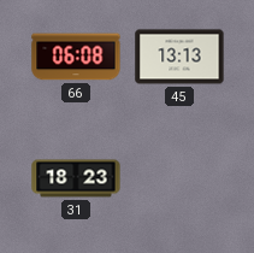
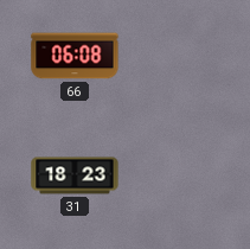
45: 13:13 -> none
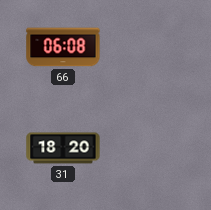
31: 18:23 -> 18:20
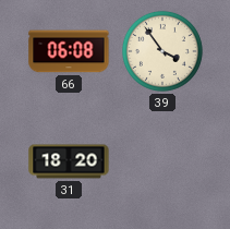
39: none -> 3:54
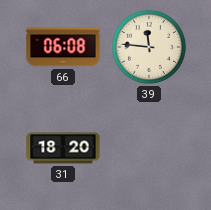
39: 3:54 -> 11:46
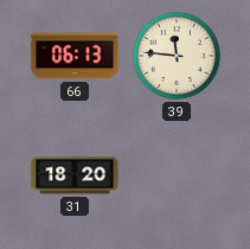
66: 06:08 -> 06:13
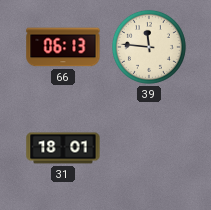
31: 18:20 -> 18:01
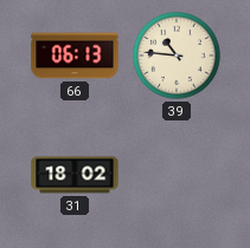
39: 11:46 -> 10:46
31: 18:01 -> 18:02
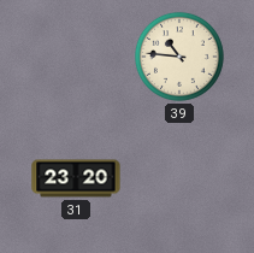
66: 06:13 -> none
31: 18:02 -> 23:20
